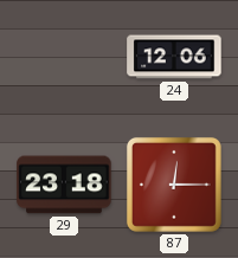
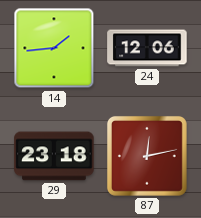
14: none -> 1:44
87: 12:15 -> 12:13
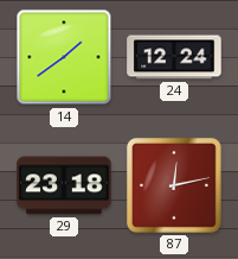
14: 1:44 -> 1:39
24: 12:06 -> 12:24
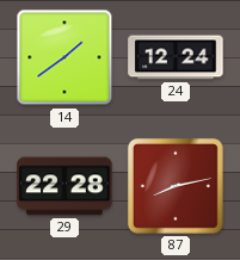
29: 23:18 -> 22:28
87: 12:13 -> 8:13
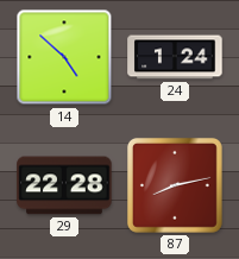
14: 1:39 -> 4:52
24: 12:24 -> 1:24
